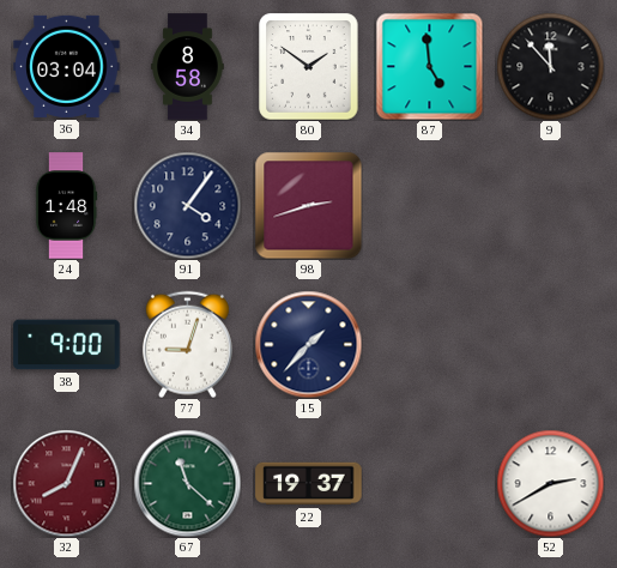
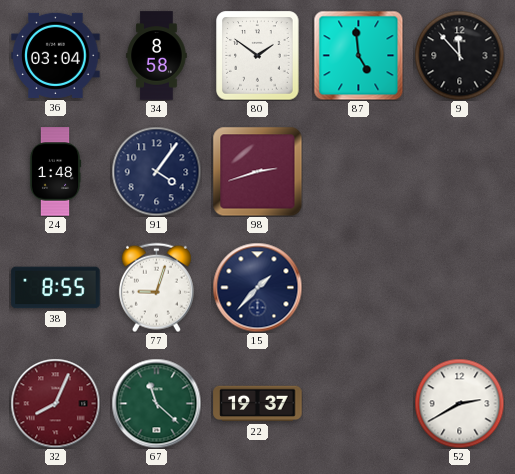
38: 9:00 -> 8:55
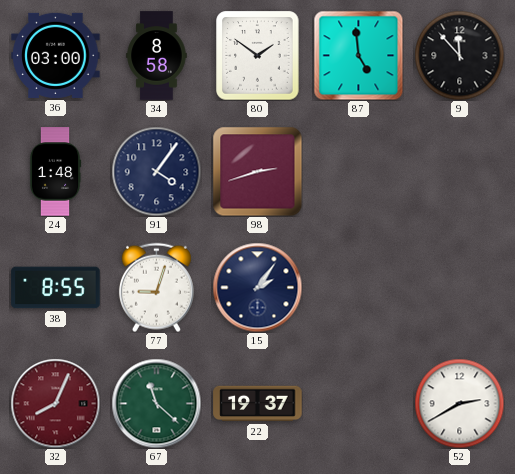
36: 03:04 -> 03:00
15: 1:37 -> 2:06
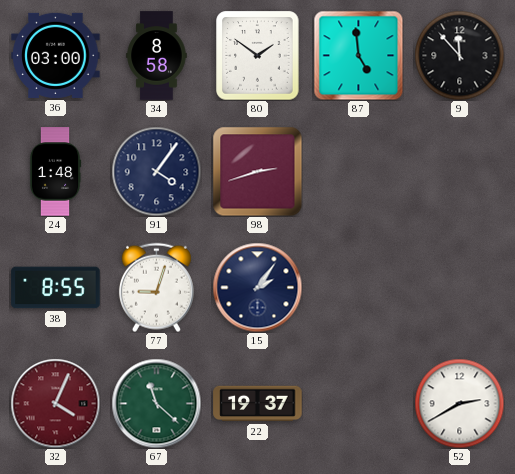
32: 8:04 -> 4:04
